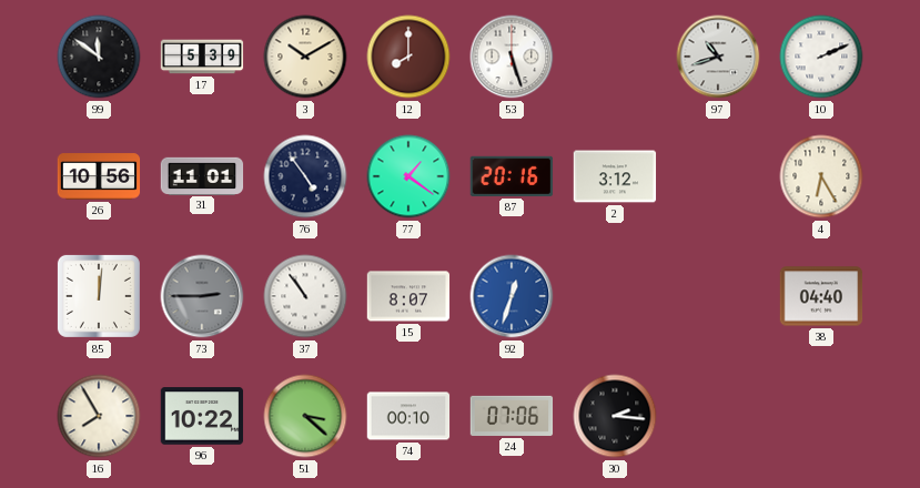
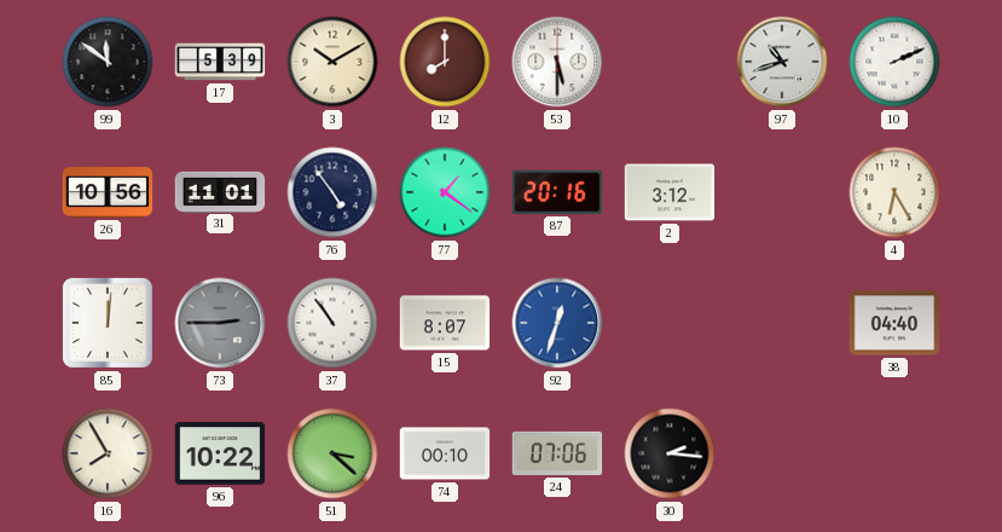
53: 5:27 -> 5:30
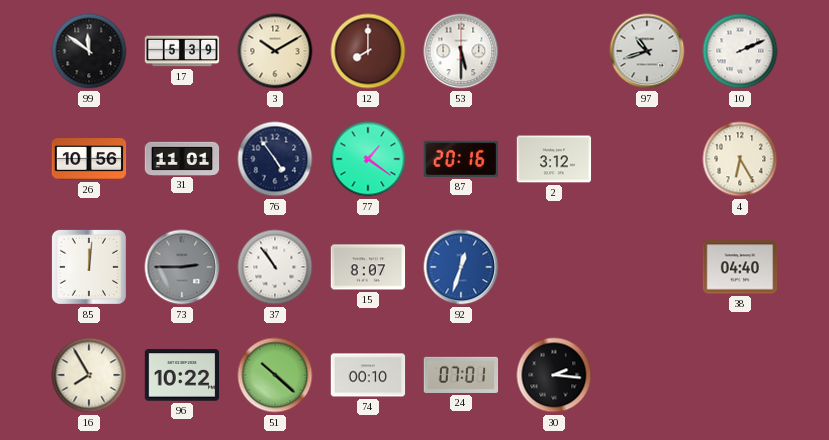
51: 3:22 -> 10:22
24: 07:06 -> 07:01
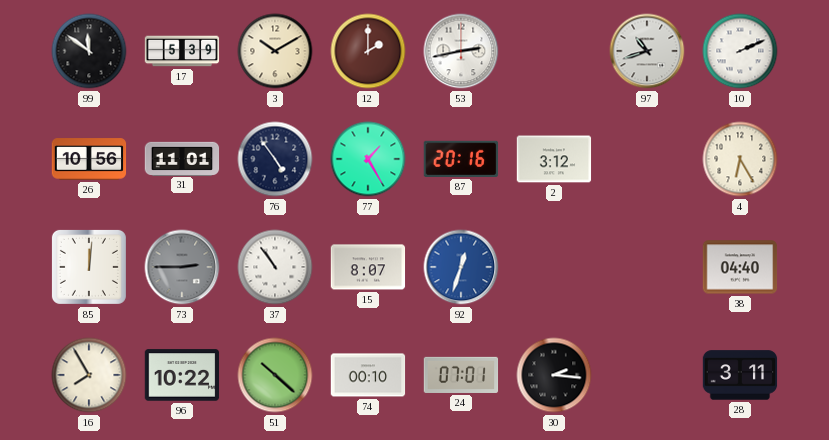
12: 8:00 -> 2:00
53: 5:30 -> 2:43
77: 1:21 -> 1:25
28: none -> 3:11
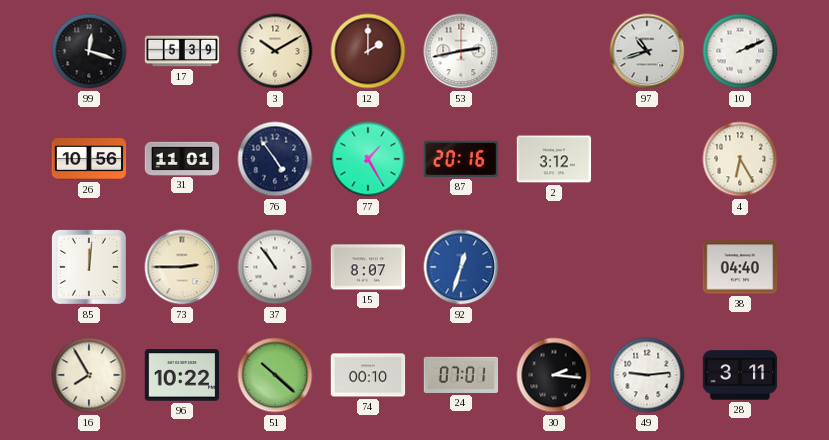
99: 11:51 -> 12:18
73 dial: grey -> cream
49: none -> 9:14
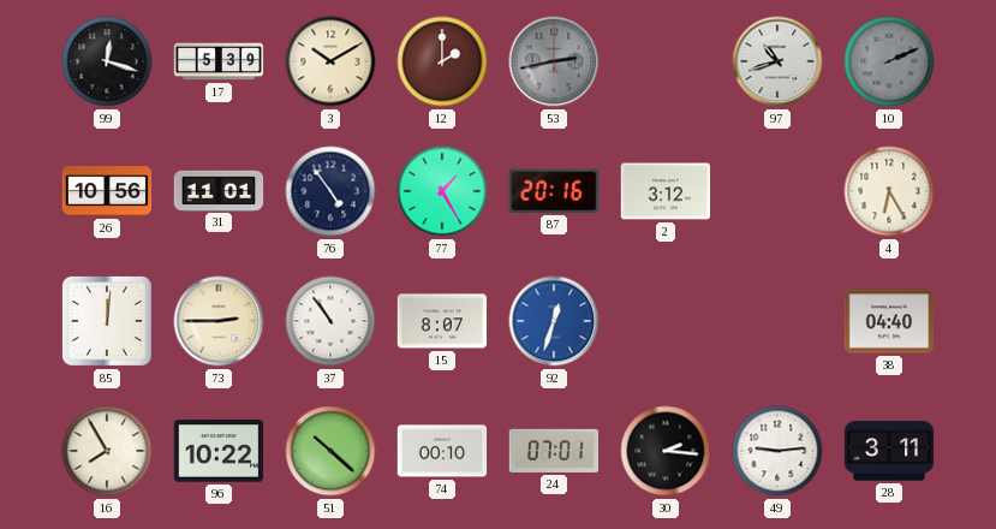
53 dial: white -> grey
10 dial: white -> grey
